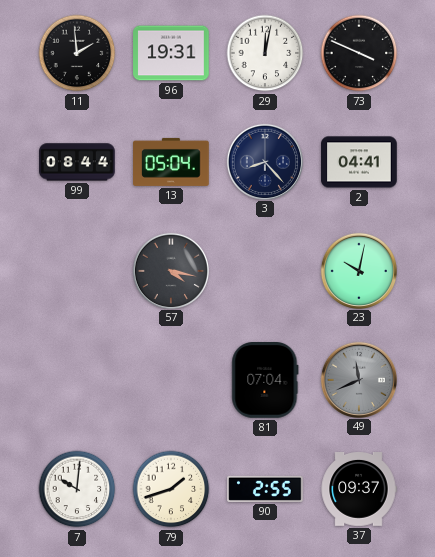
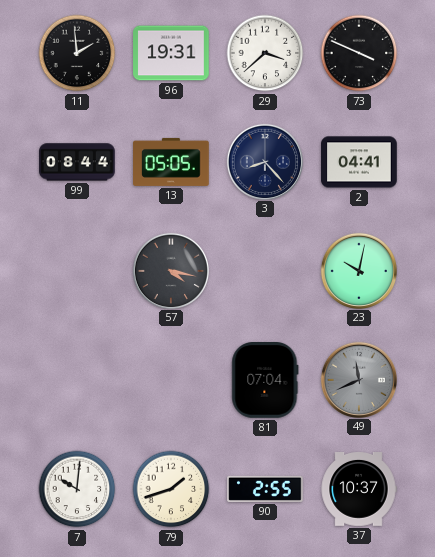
29: 12:02 -> 3:38
13: 05:04 -> 05:05
37: 09:37 -> 10:37
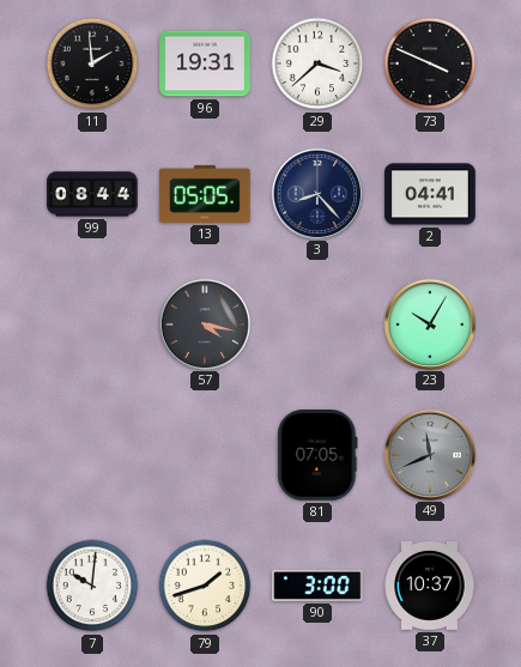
23: 10:02 -> 10:05
81: 07:04 -> 07:05
90: 2:55 -> 3:00
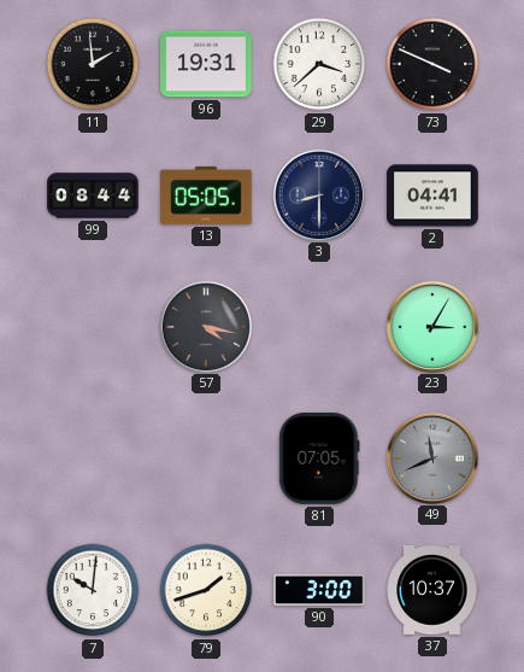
3: 8:23 -> 8:30
23: 10:05 -> 3:05
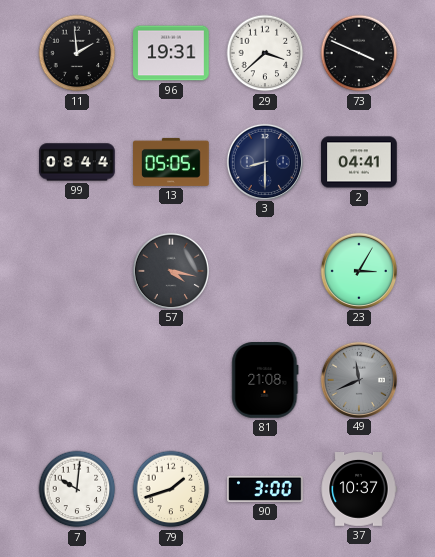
81: 07:05 -> 21:08
